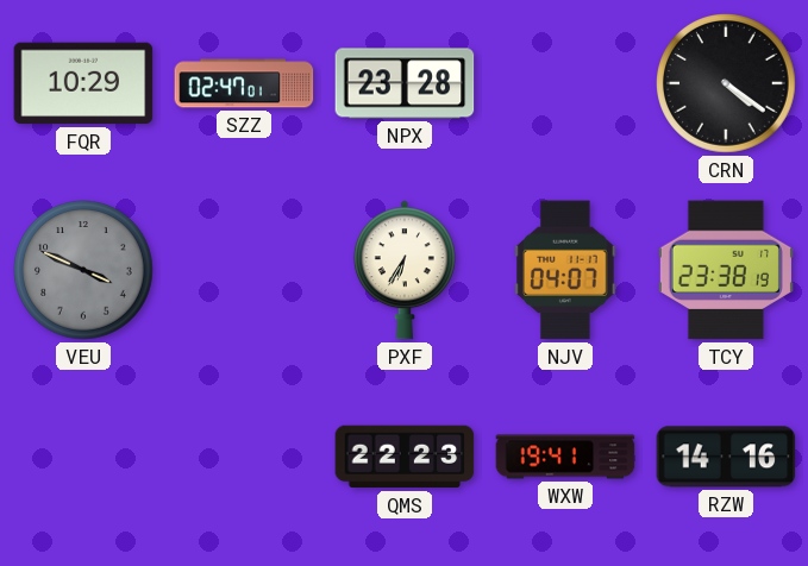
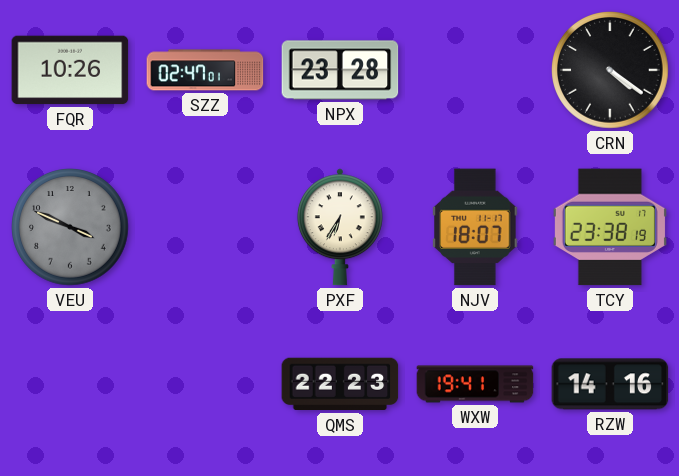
FQR: 10:29 -> 10:26
NJV: 04:07 -> 18:07
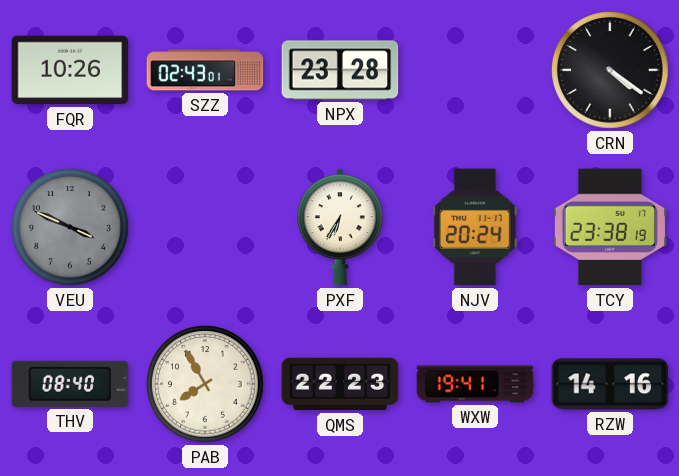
SZZ: 02:47 -> 02:43
NJV: 18:07 -> 20:24
THV: none -> 08:40
PAB: none -> 7:55
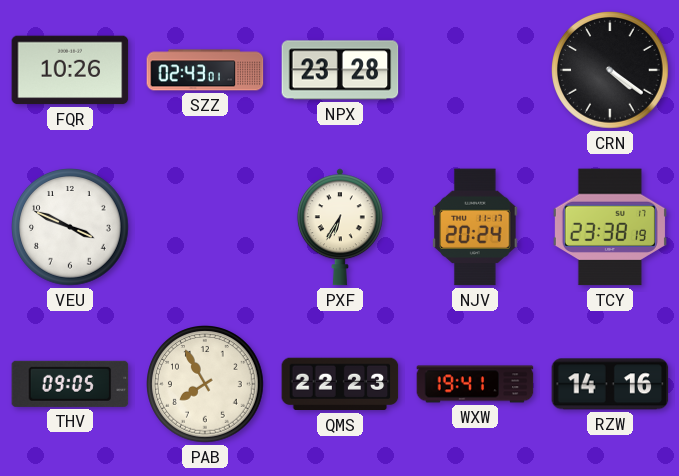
VEU dial: grey -> white
THV: 08:40 -> 09:05
